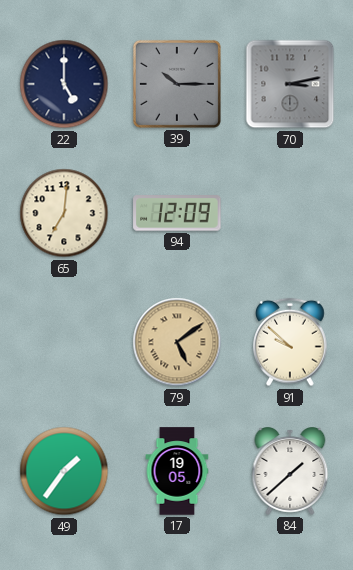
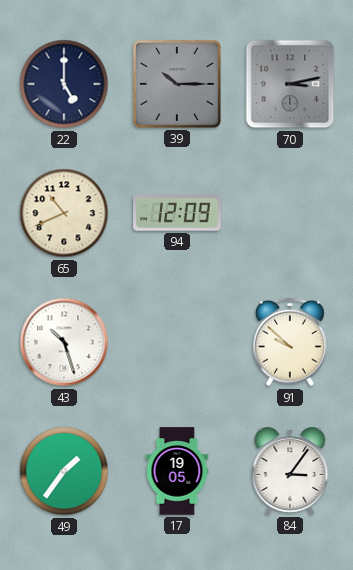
65: 7:01 -> 10:41
43: none -> 10:27
79: 5:09 -> none
84: 1:38 -> 3:06
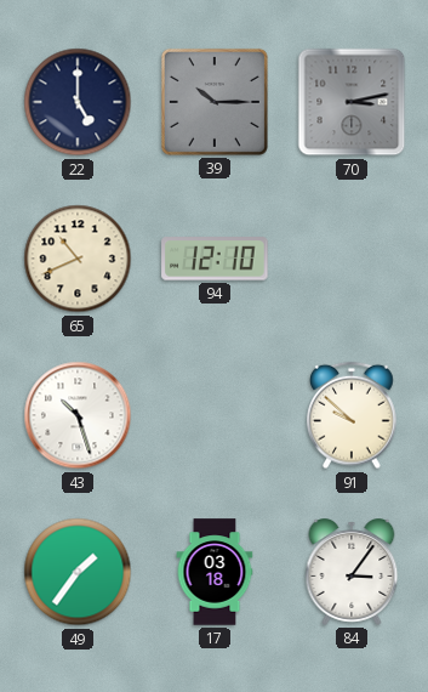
94: 12:09 -> 12:10
17: 19:05 -> 03:18
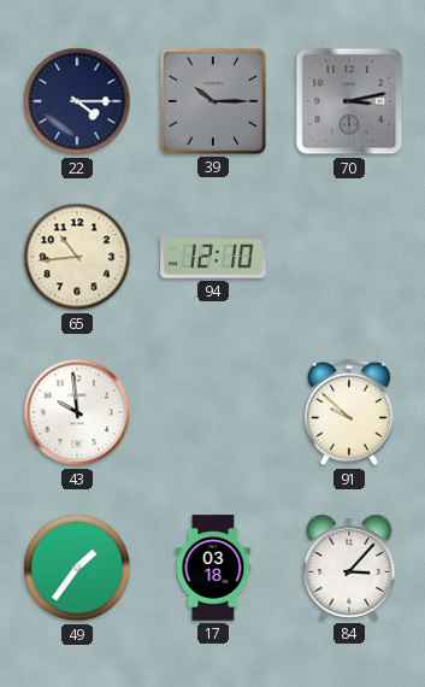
22: 5:00 -> 4:15
65: 10:41 -> 10:44
43: 10:27 -> 9:59
84: 3:06 -> 3:07
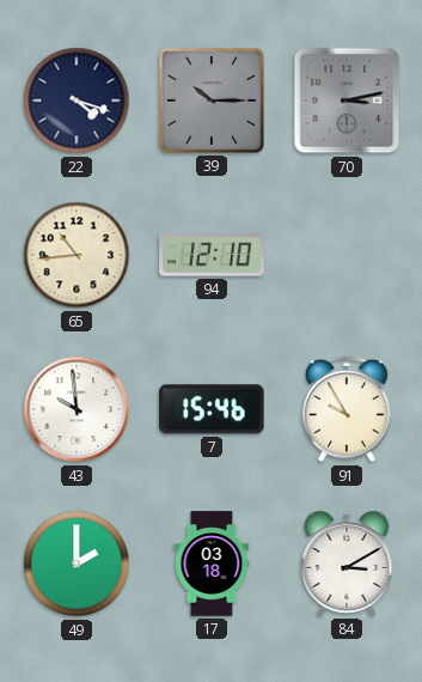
22: 4:15 -> 4:18
7: none -> 15:46
91: 9:52 -> 9:55
49: 1:36 -> 2:00
84: 3:07 -> 3:10
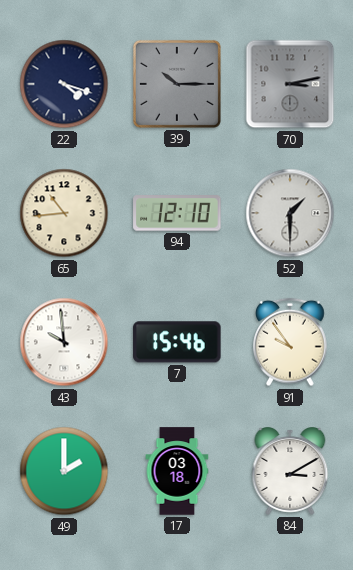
52: none -> 1:30
91: 9:55 -> 9:54
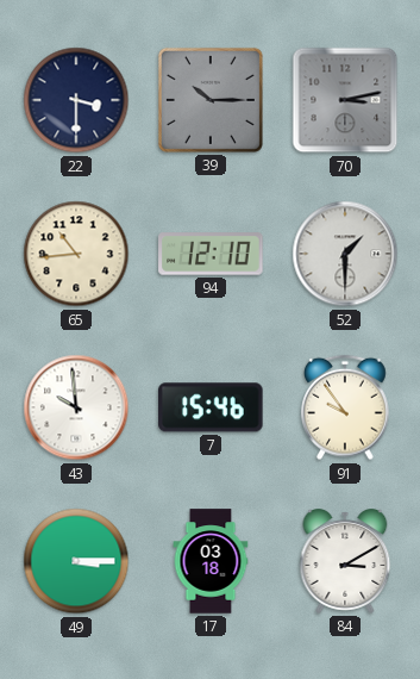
22: 4:18 -> 3:30
49: 2:00 -> 3:15
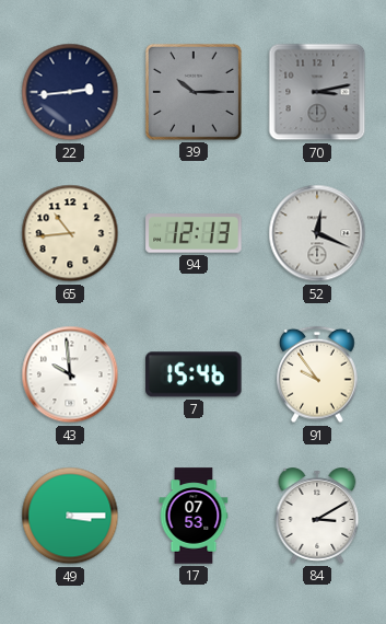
22: 3:30 -> 2:44
94: 12:10 -> 12:13
52: 1:30 -> 12:19
17: 03:18 -> 07:53
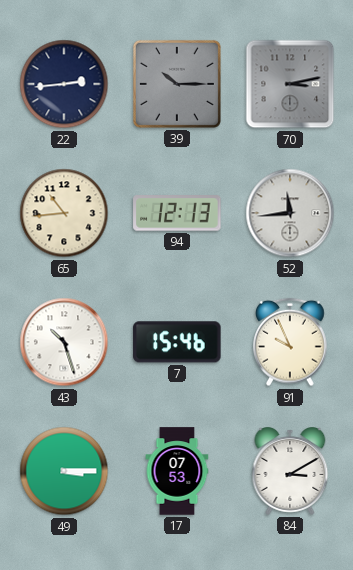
52: 12:19 -> 11:44
43: 9:59 -> 10:27
91: 9:54 -> 9:56
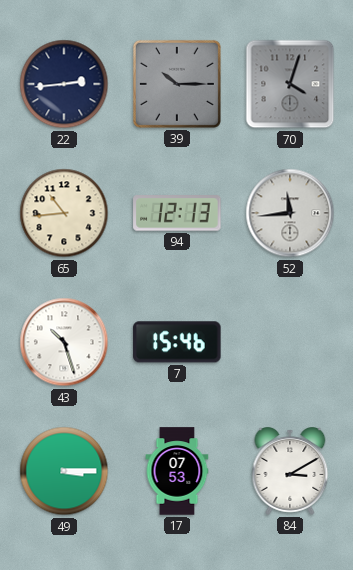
70: 3:13 -> 4:03
91: 9:56 -> none
